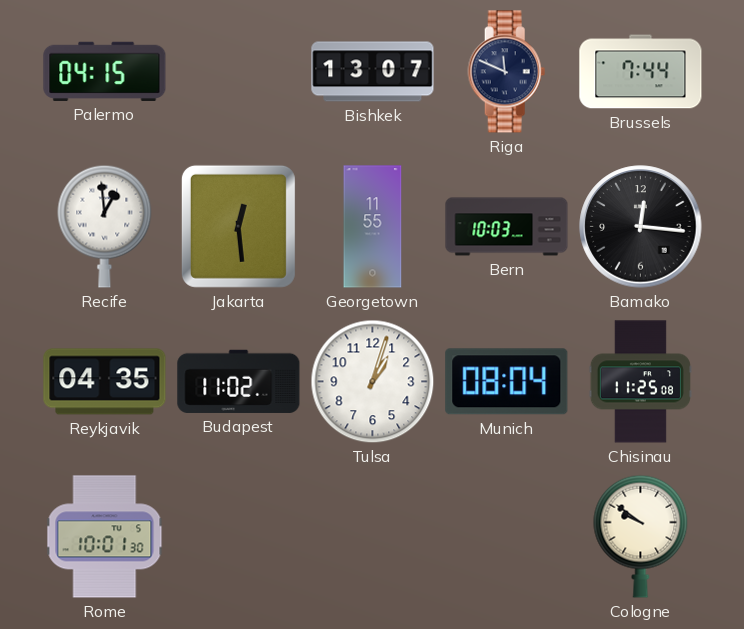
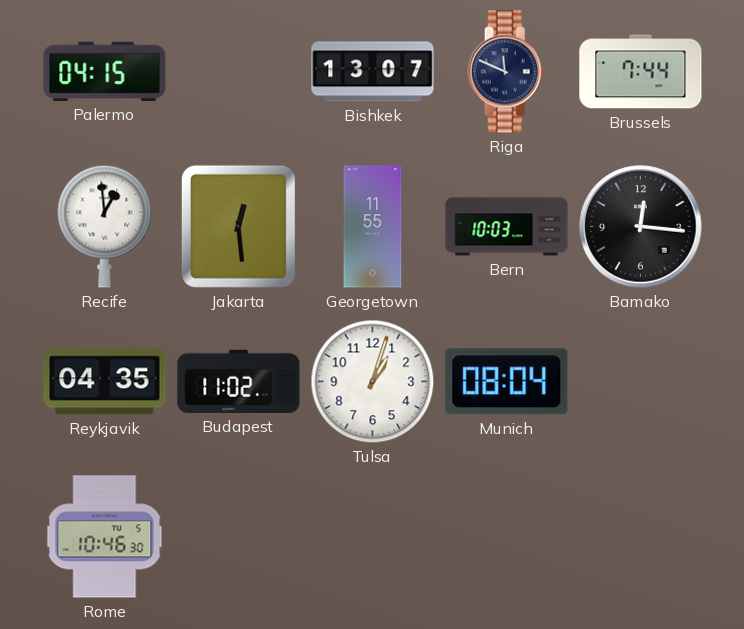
Chisinau: 11:25 -> none
Rome: 10:01 -> 10:46
Cologne: 9:51 -> none
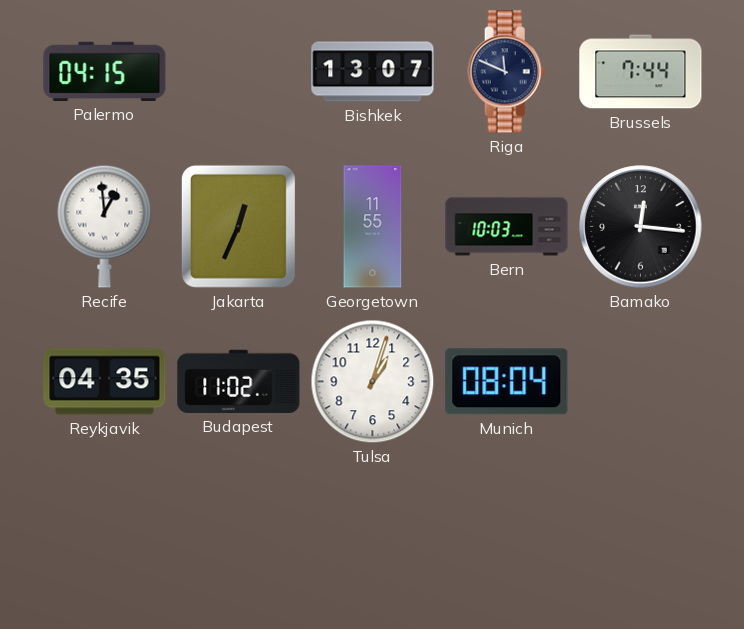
Jakarta: 12:29 -> 12:34
Rome: 10:46 -> none
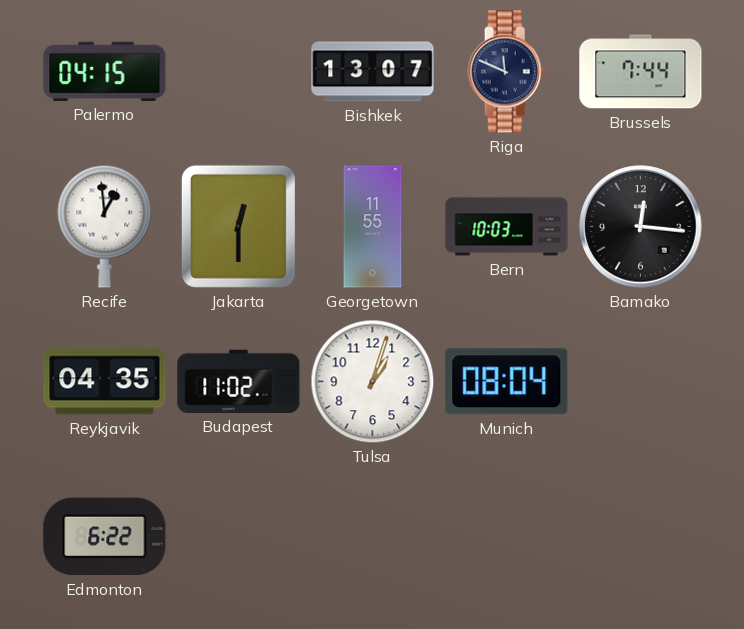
Jakarta: 12:34 -> 12:30
Edmonton: none -> 6:22
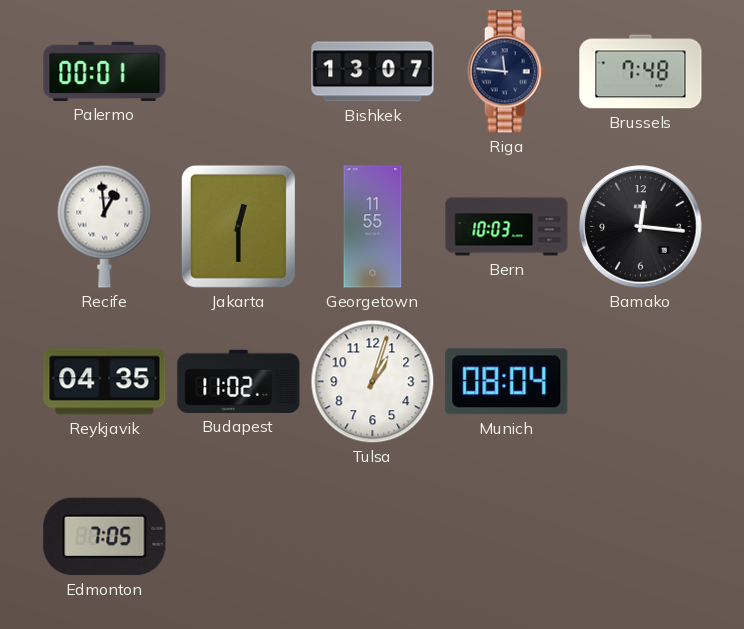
Palermo: 04:15 -> 00:01
Riga: 11:49 -> 11:46
Brussels: 7:44 -> 7:48
Edmonton: 6:22 -> 7:05
